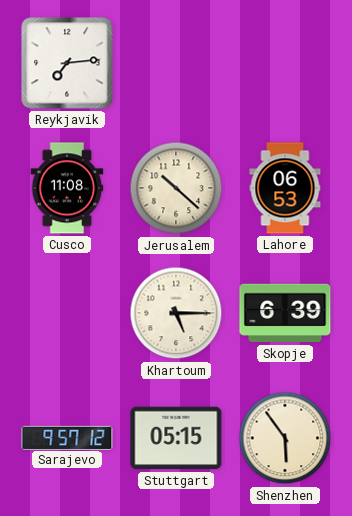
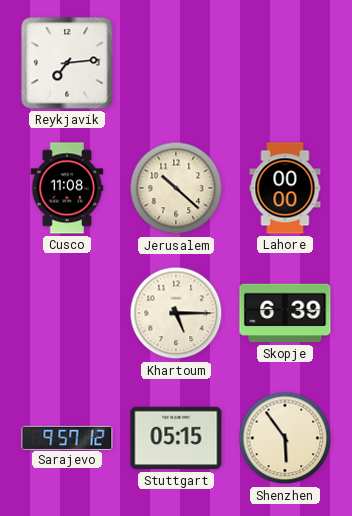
Lahore: 06:53 -> 00:00
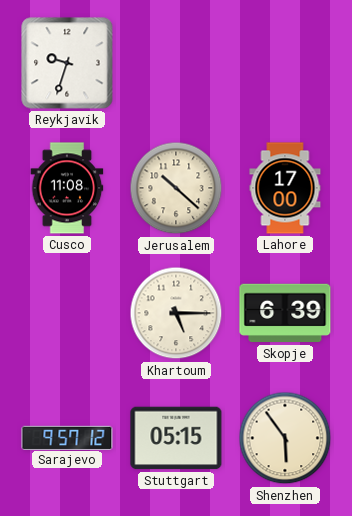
Reykjavik: 7:14 -> 9:33
Lahore: 00:00 -> 17:00
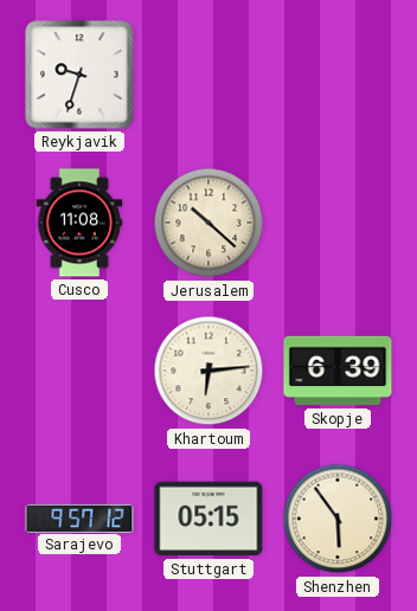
Lahore: 17:00 -> none
Khartoum: 5:15 -> 6:14
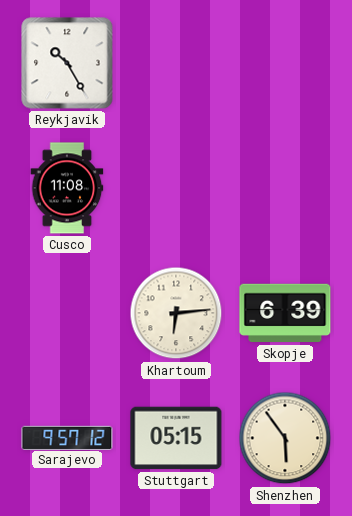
Reykjavik: 9:33 -> 10:25
Jerusalem: 10:22 -> none
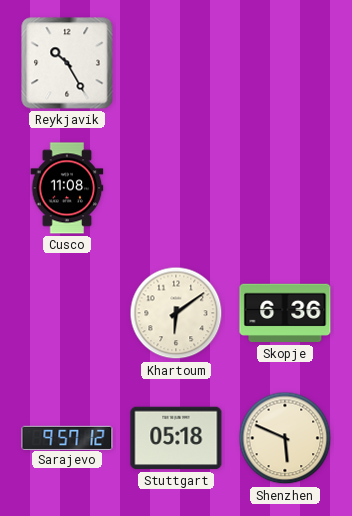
Khartoum: 6:14 -> 6:09
Skopje: 6:39 -> 6:36
Stuttgart: 05:15 -> 05:18
Shenzhen: 5:54 -> 5:49
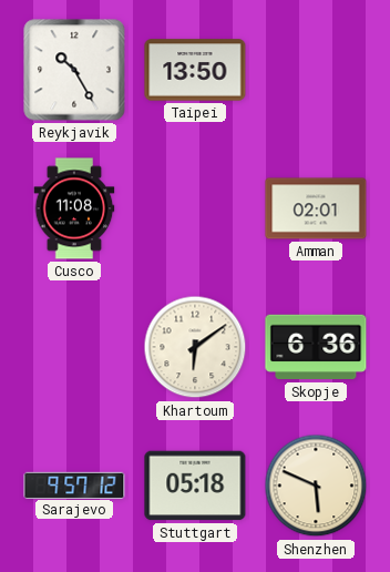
Taipei: none -> 13:50
Amman: none -> 02:01
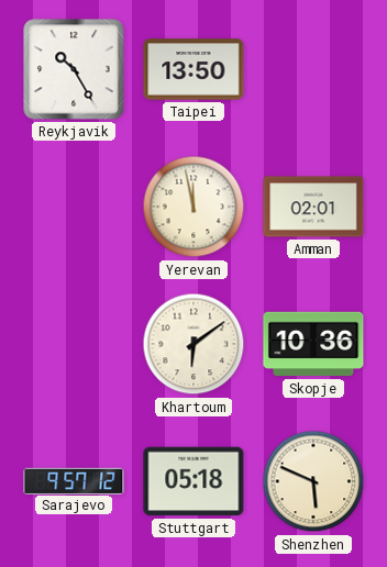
Cusco: 11:08 -> none
Yerevan: none -> 11:58
Skopje: 6:36 -> 10:36
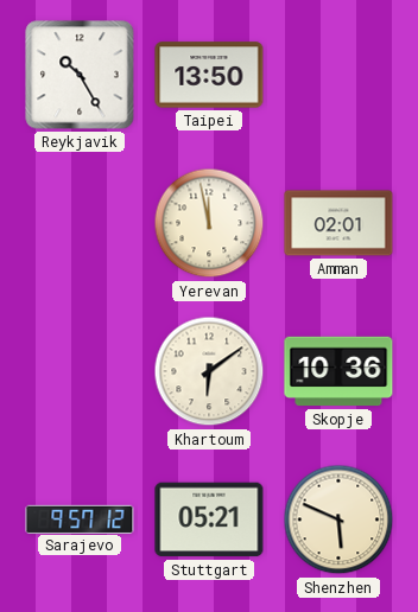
Stuttgart: 05:18 -> 05:21
